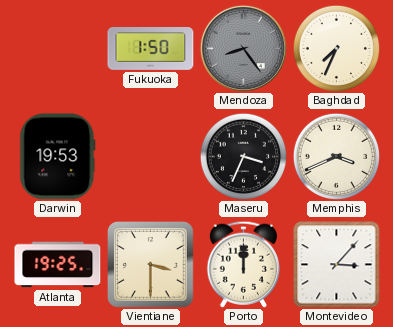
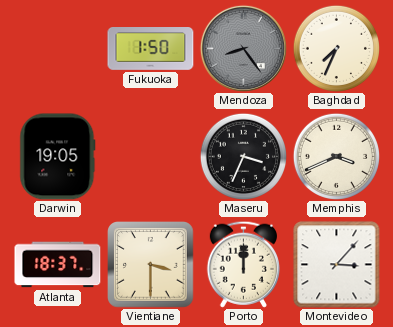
Darwin: 19:53 -> 19:05
Atlanta: 19:25 -> 18:37
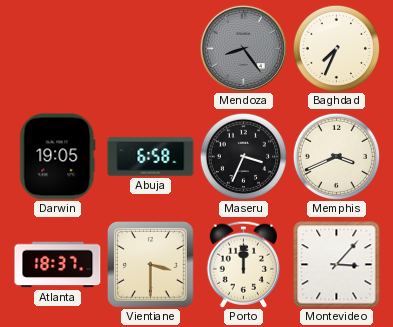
Fukuoka: 1:50 -> none
Abuja: none -> 6:58
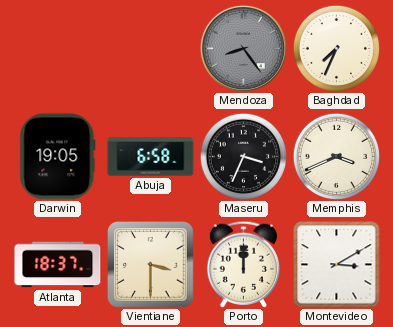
Montevideo: 3:07 -> 3:10
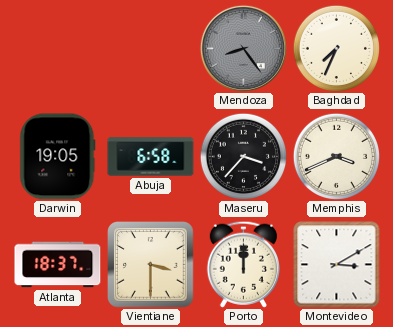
Maseru: 3:34 -> 3:37
